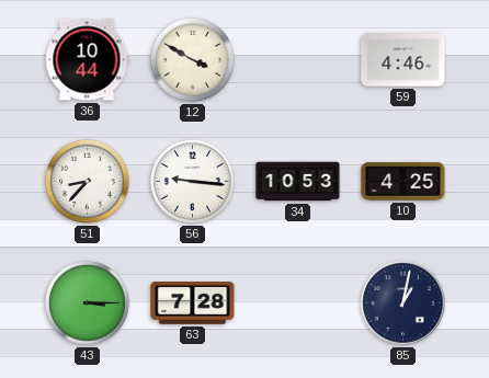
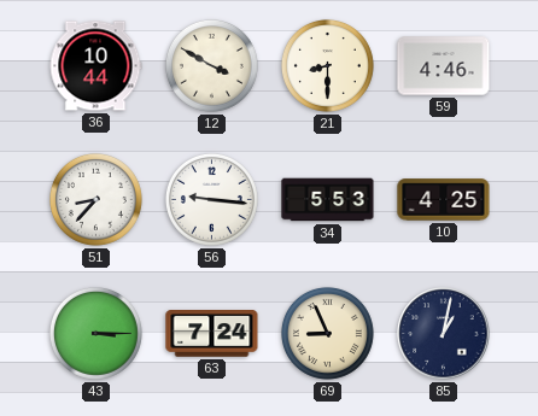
21: none -> 8:30
34: 10:53 -> 5:53
63: 7:28 -> 7:24
69: none -> 8:56
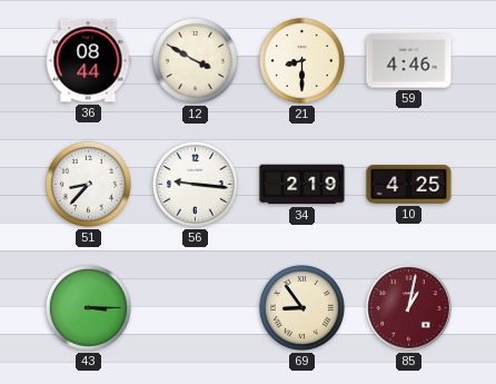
36: 10:44 -> 08:44
34: 5:53 -> 2:19
63: 7:24 -> none
69: 8:56 -> 8:54
85 dial: navy -> burgundy
